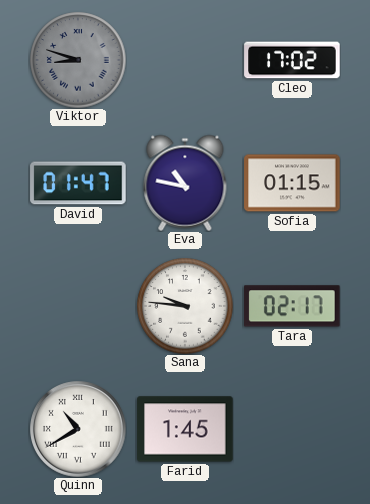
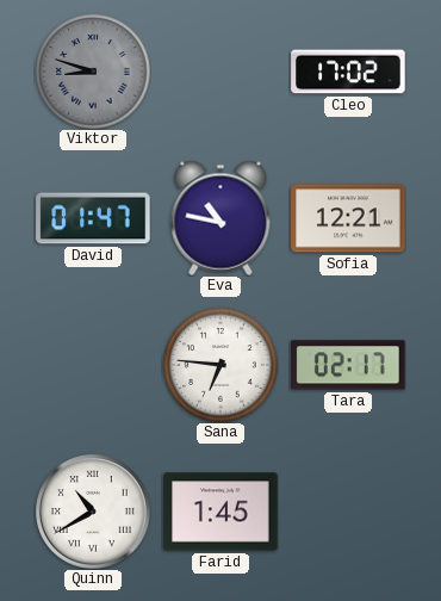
Sofia: 01:15 -> 12:21
Sana: 9:46 -> 6:46
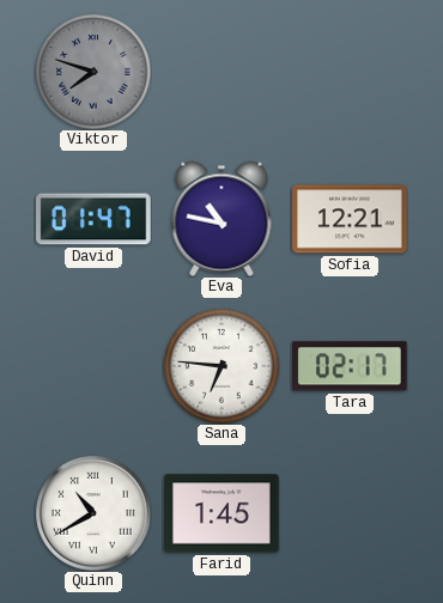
Viktor: 8:48 -> 7:48
Cleo: 17:02 -> none
